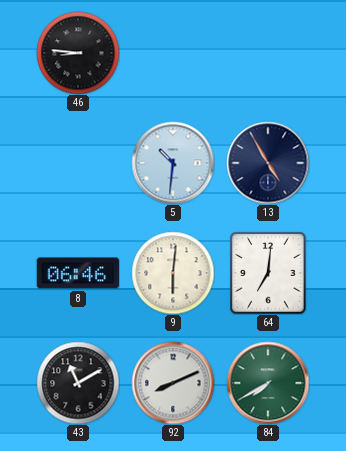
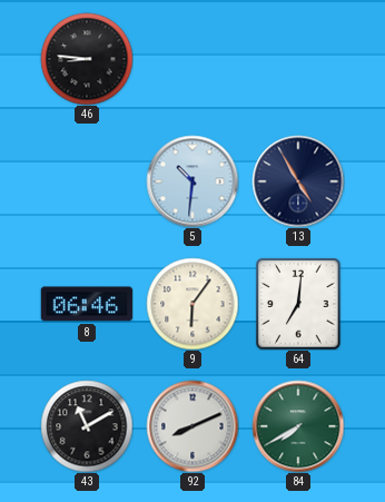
9: 6:01 -> 6:06
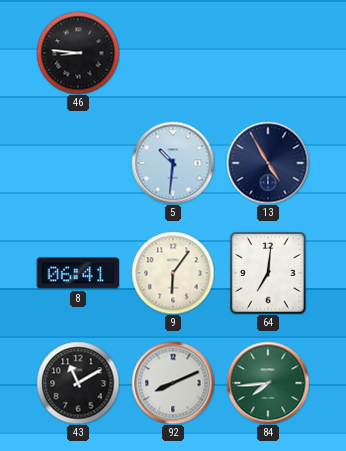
8: 06:46 -> 06:41
84: 7:40 -> 7:44
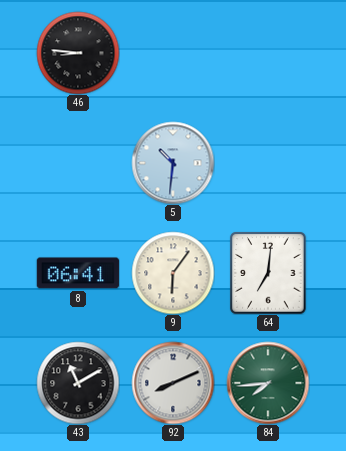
13: 4:55 -> none
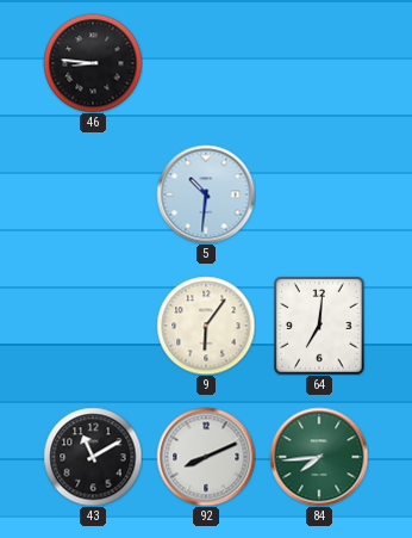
8: 06:41 -> none
